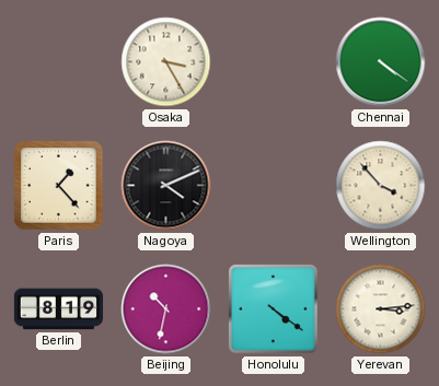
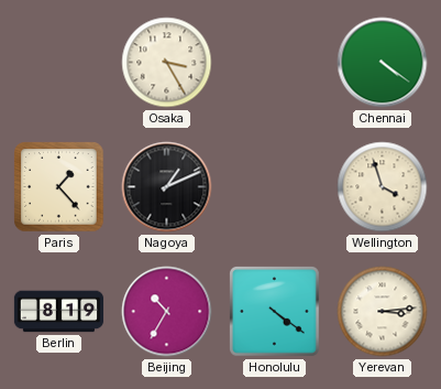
Nagoya: 4:11 -> 1:11
Wellington: 3:53 -> 3:57
Beijing: 10:32 -> 10:35
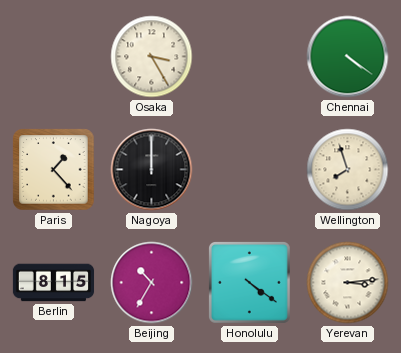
Nagoya: 1:11 -> 12:00
Wellington: 3:57 -> 7:57
Berlin: 8:19 -> 8:15
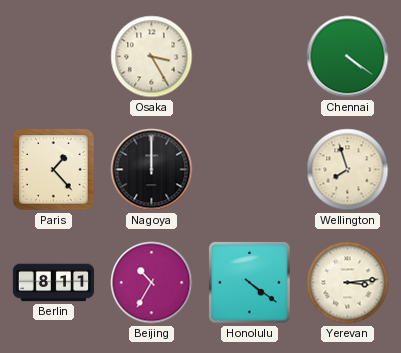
Berlin: 8:15 -> 8:11
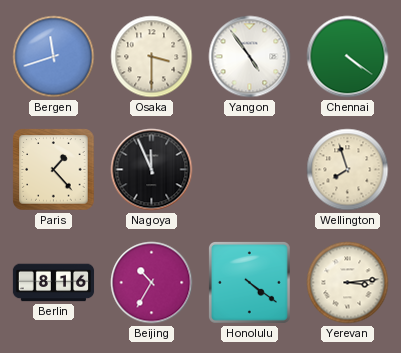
Bergen: none -> 11:42
Osaka: 3:25 -> 3:30
Yangon: none -> 4:54
Nagoya: 12:00 -> 11:56
Berlin: 8:11 -> 8:16
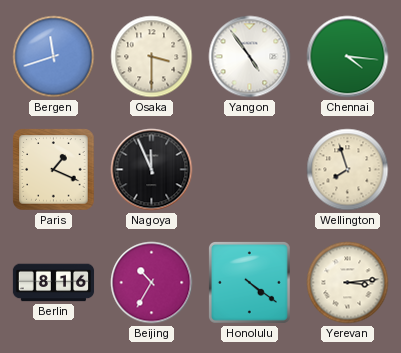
Chennai: 4:21 -> 4:16
Paris: 1:23 -> 1:19
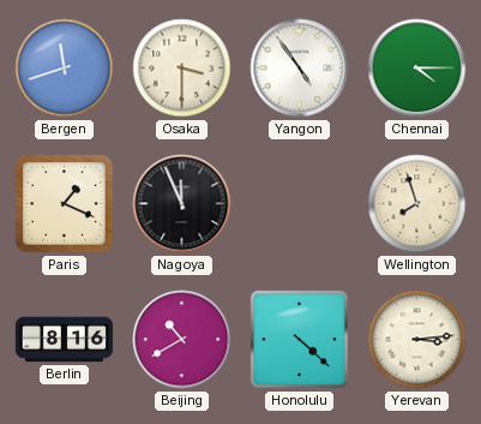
Chennai: 4:16 -> 4:15
Beijing: 10:35 -> 10:40
Honolulu: 4:21 -> 4:22
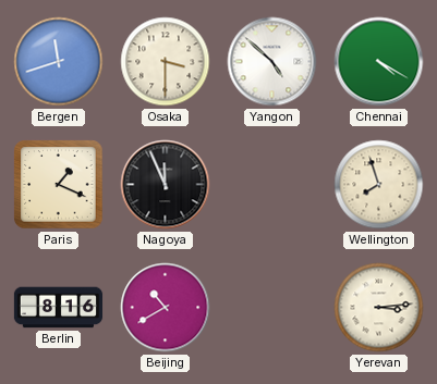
Yangon: 4:54 -> 4:52
Chennai: 4:15 -> 4:20
Honolulu: 4:22 -> none
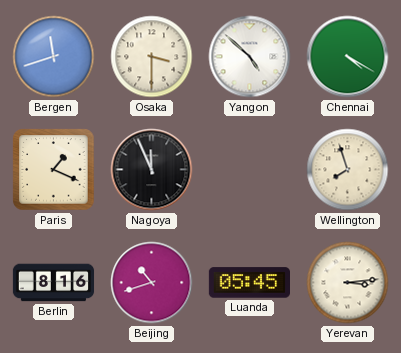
Beijing: 10:40 -> 10:42
Luanda: none -> 05:45
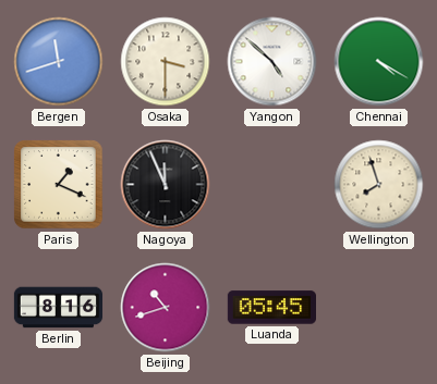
Yerevan: 3:14 -> none
